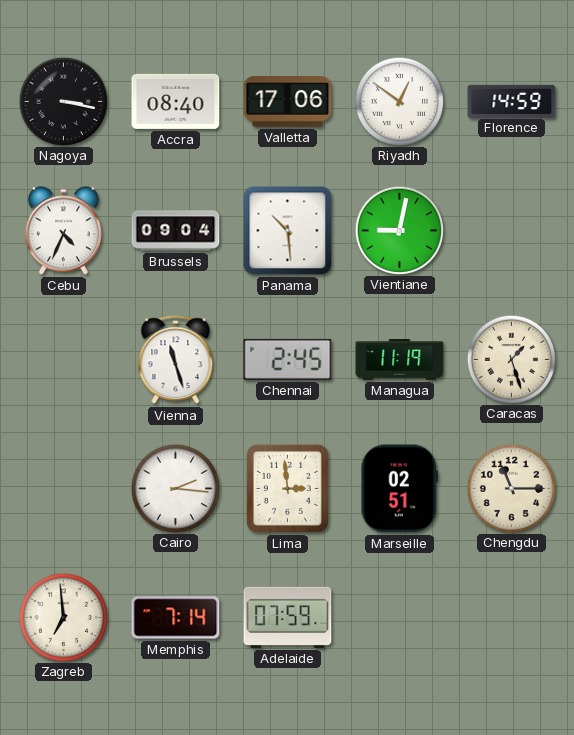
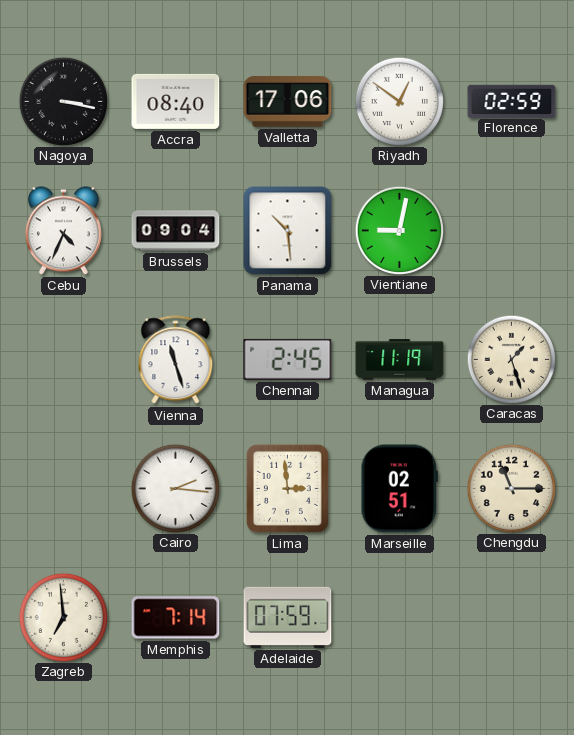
Florence: 14:59 -> 02:59
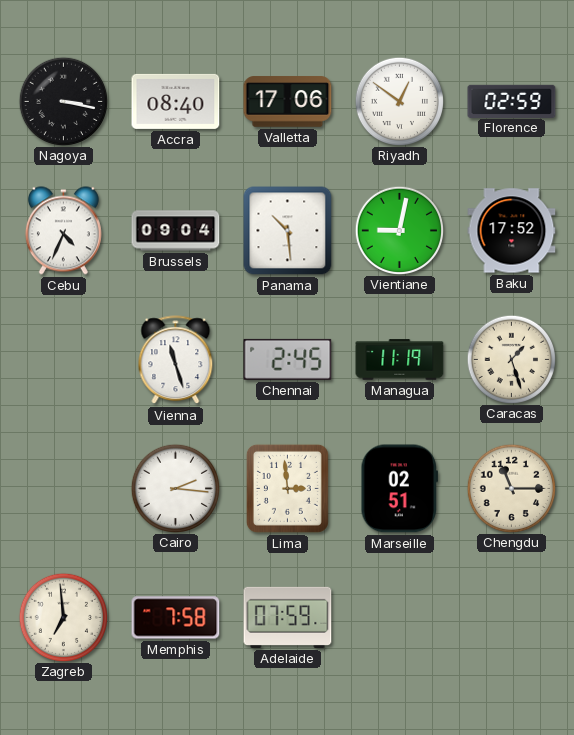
Baku: none -> 17:52
Memphis: 7:14 -> 7:58
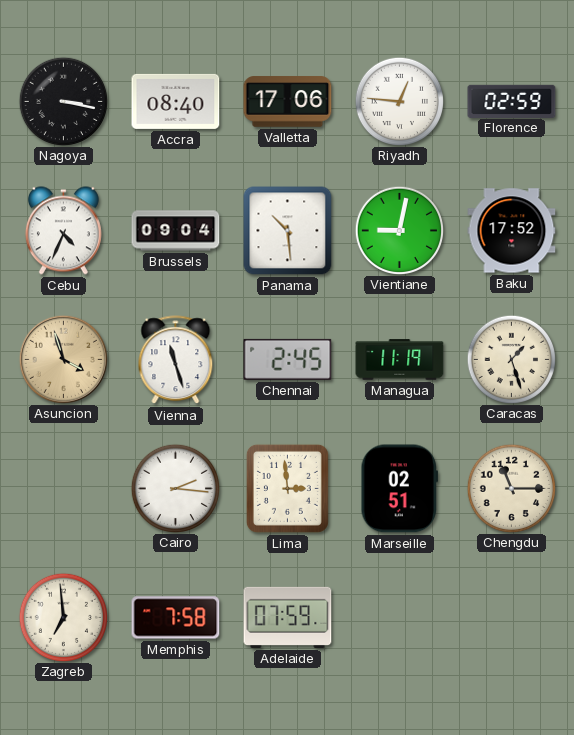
Riyadh: 12:51 -> 12:46
Asuncion: none -> 3:57
